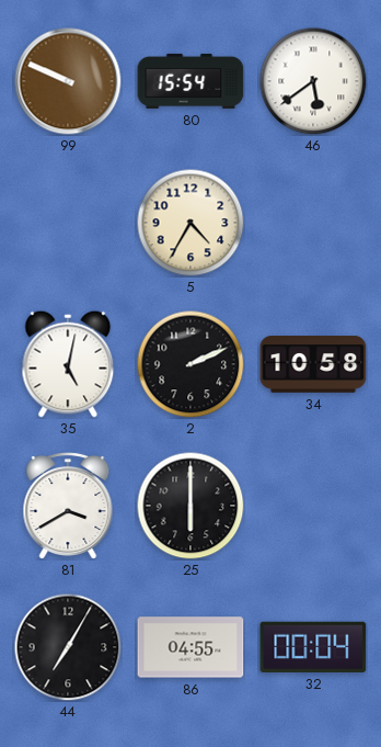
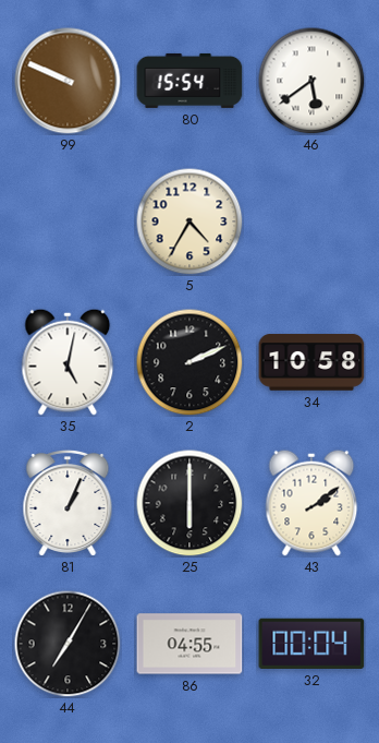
81: 3:40 -> 1:04
43: none -> 2:09
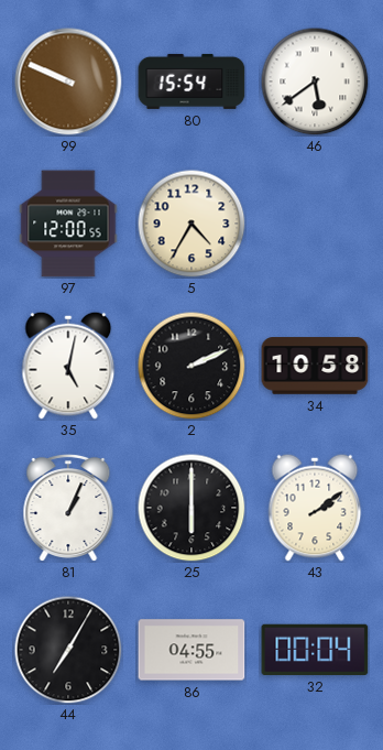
97: none -> 12:00
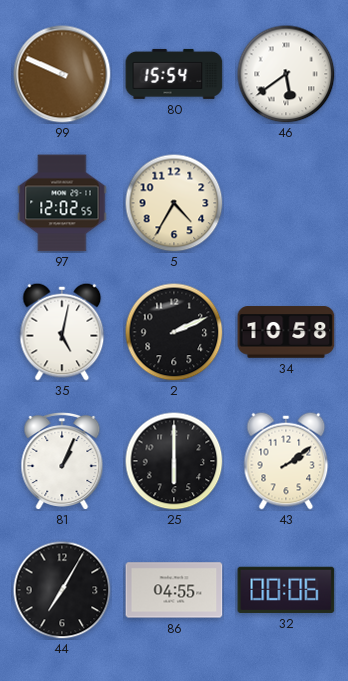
97: 12:00 -> 12:02
32: 00:04 -> 00:06
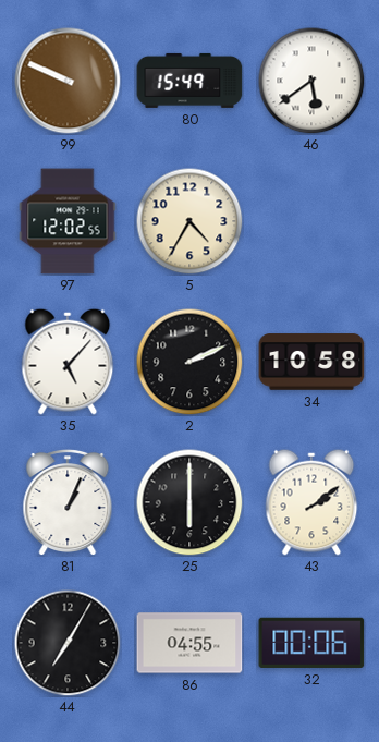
80: 15:54 -> 15:49
35: 5:02 -> 5:07
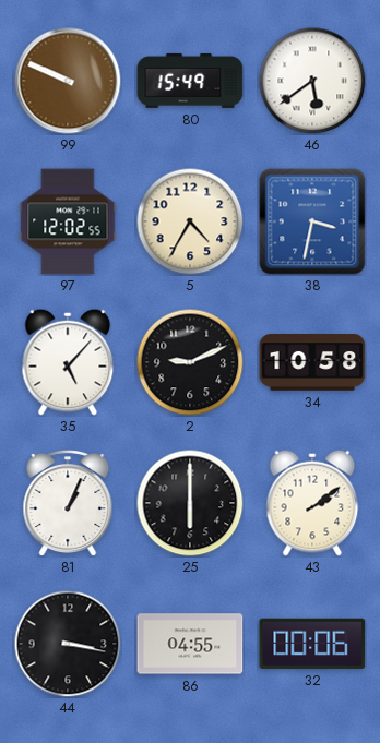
38: none -> 3:32
2: 2:11 -> 9:11
44: 7:05 -> 3:17
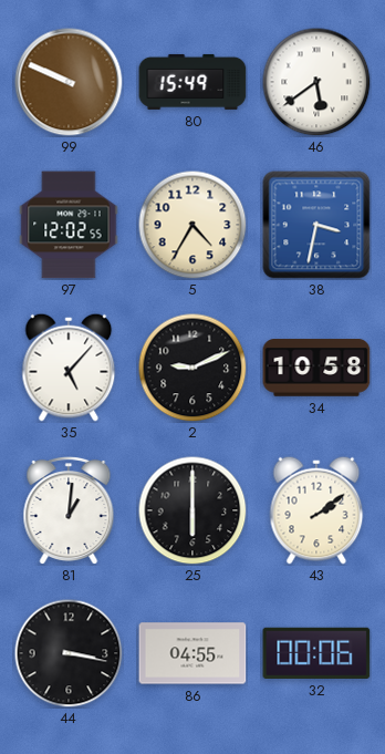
81: 1:04 -> 1:01
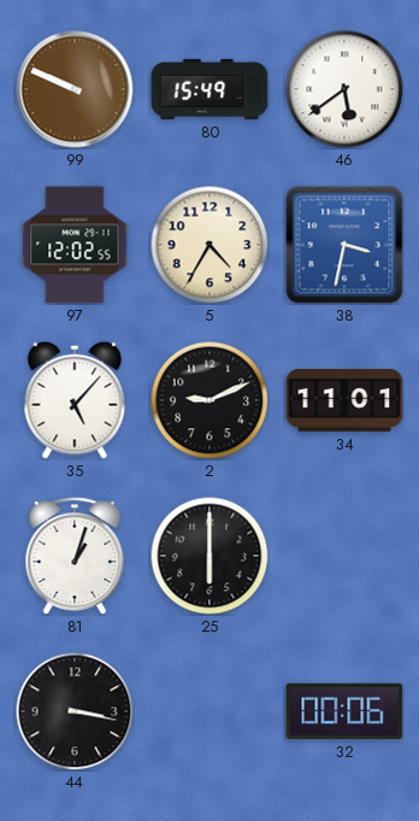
34: 10:58 -> 11:01
81: 1:01 -> 1:03
43: 2:09 -> none
86: 04:55 -> none
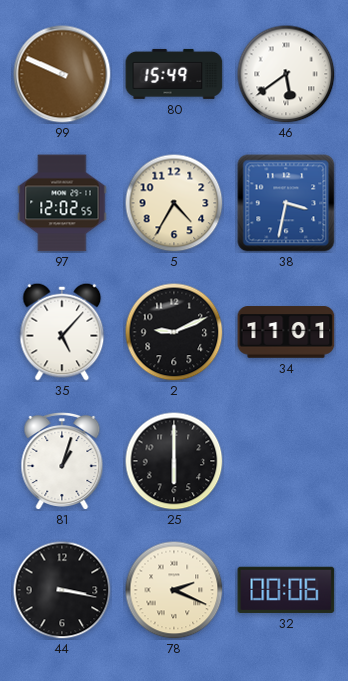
78: none -> 2:19
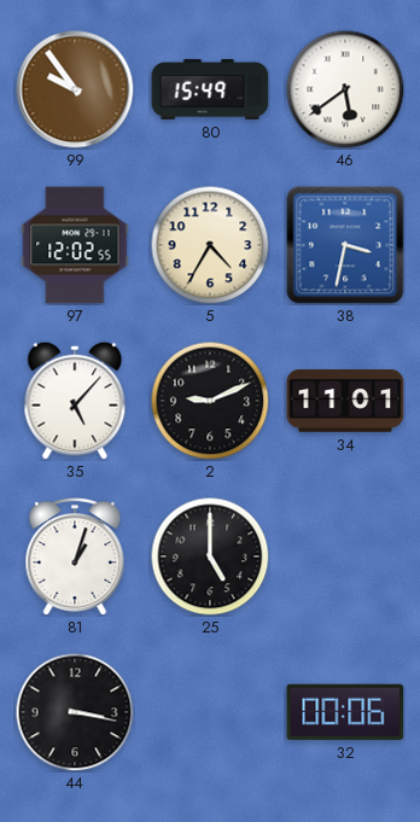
99: 9:49 -> 9:54
25: 6:00 -> 5:00
78: 2:19 -> none
